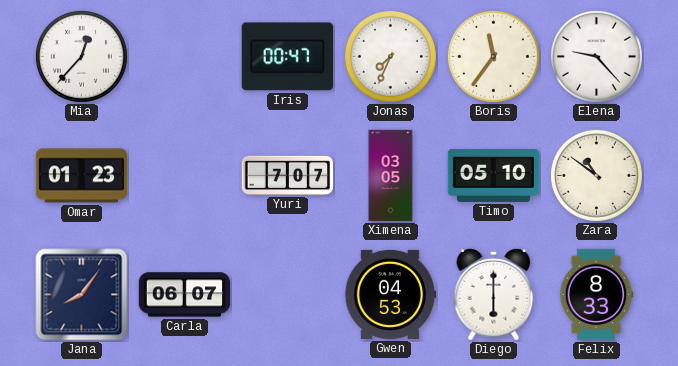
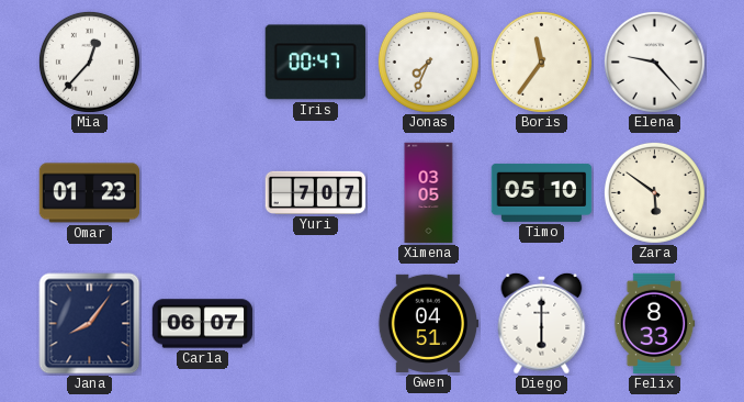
Zara: 10:51 -> 5:51
Gwen: 04:53 -> 04:51
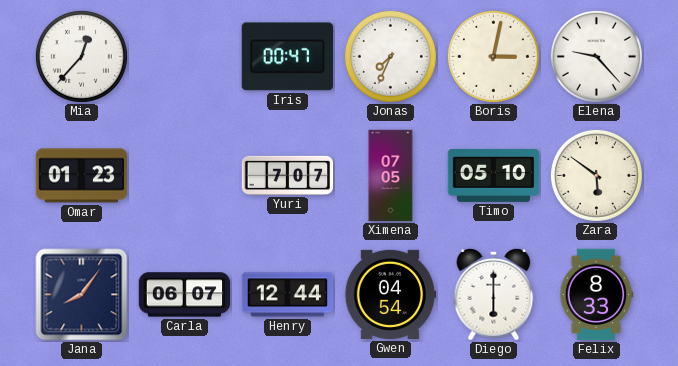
Boris: 11:36 -> 3:02
Ximena: 03:05 -> 07:05
Henry: none -> 12:44
Gwen: 04:51 -> 04:54
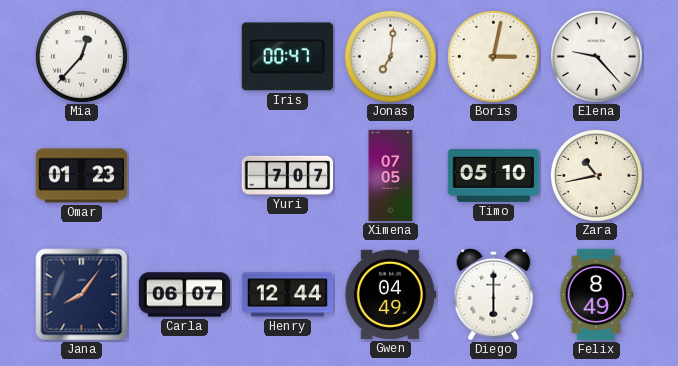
Jonas: 7:34 -> 7:01
Zara: 5:51 -> 10:43
Gwen: 04:54 -> 04:49
Felix: 8:33 -> 8:49
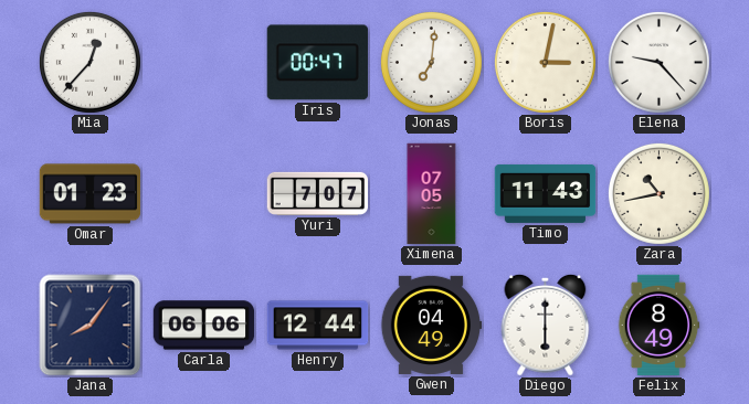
Timo: 05:10 -> 11:43
Carla: 06:07 -> 06:06
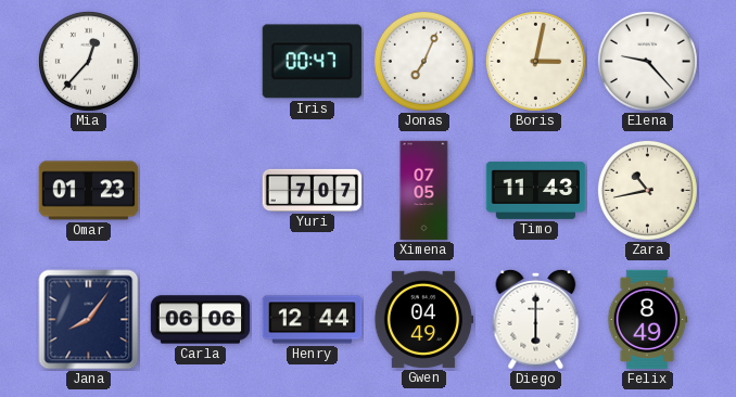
Jonas: 7:01 -> 7:04
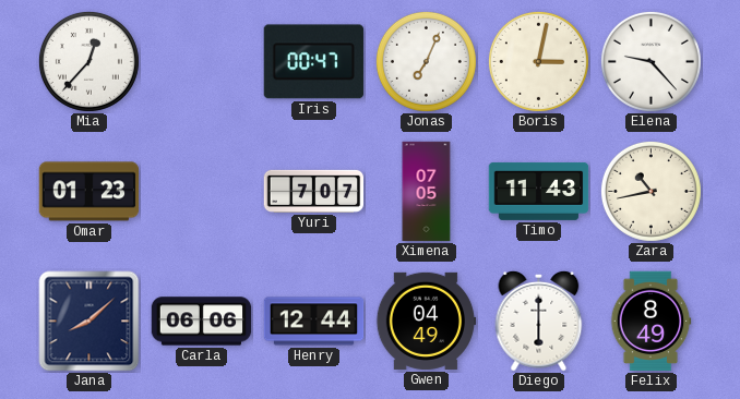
Jana: 8:06 -> 8:08
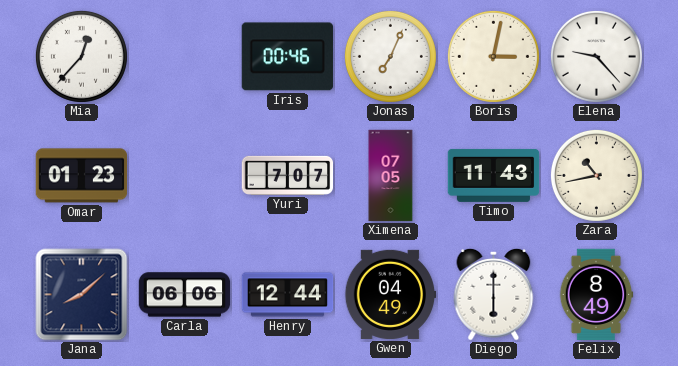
Iris: 00:47 -> 00:46
